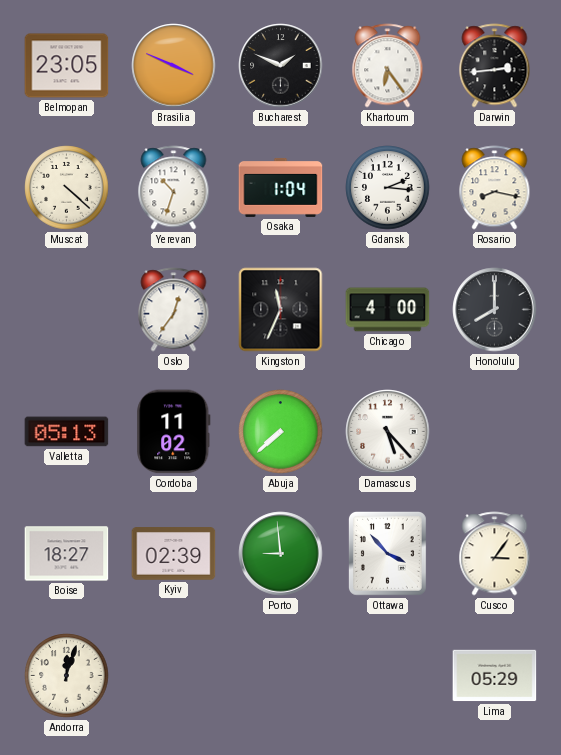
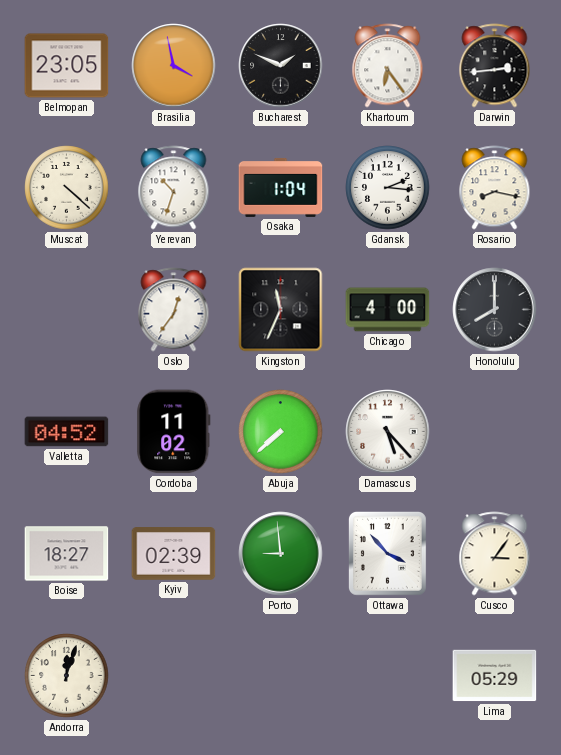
Brasilia: 3:49 -> 3:58
Valletta: 05:13 -> 04:52
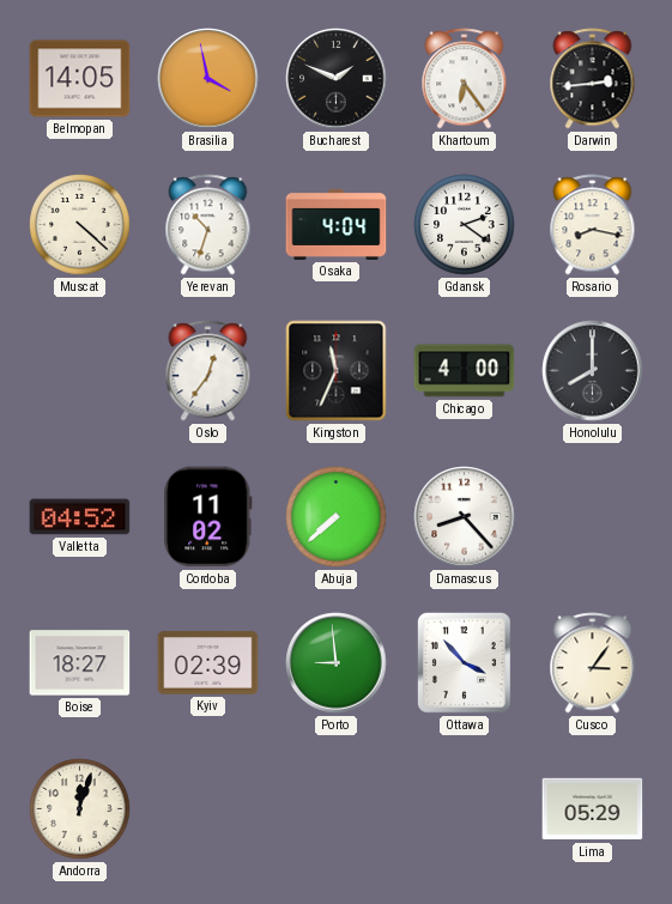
Belmopan: 23:05 -> 14:05
Osaka: 1:04 -> 4:04
Gdansk: 2:16 -> 2:21
Damascus: 5:23 -> 8:23
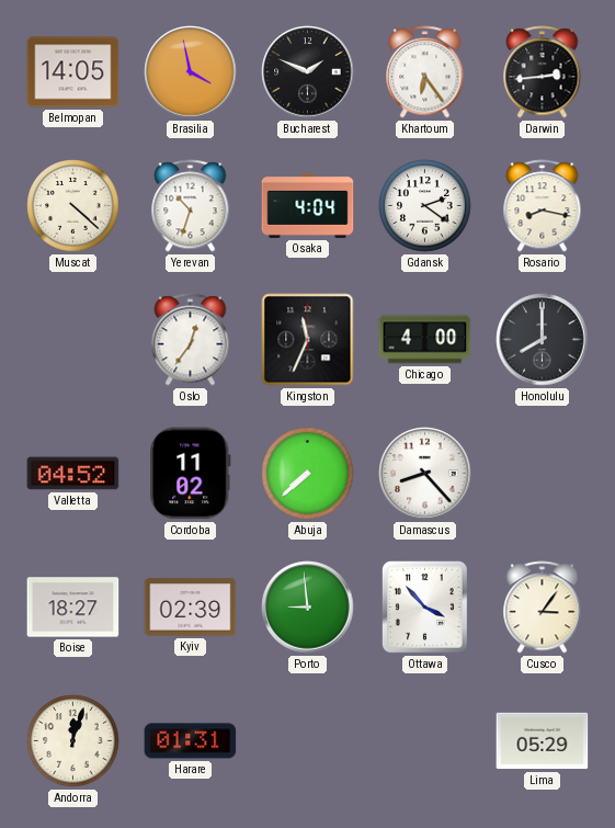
Harare: none -> 01:31
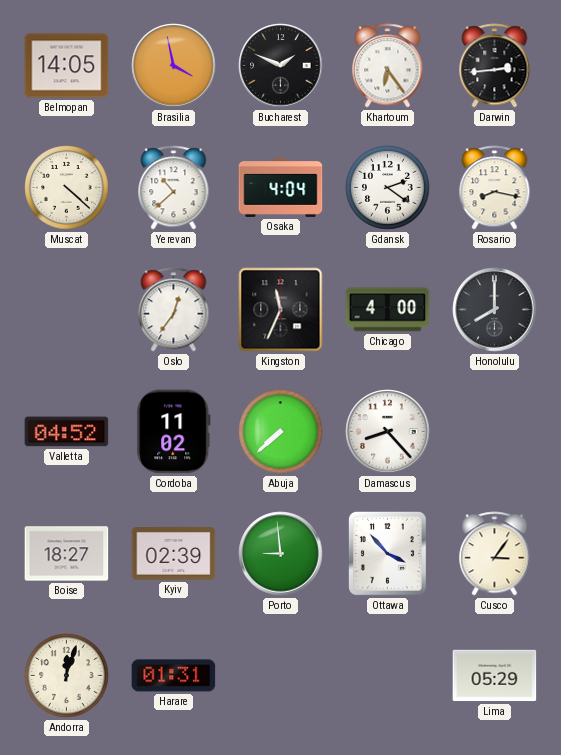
Yerevan: 10:33 -> 10:38
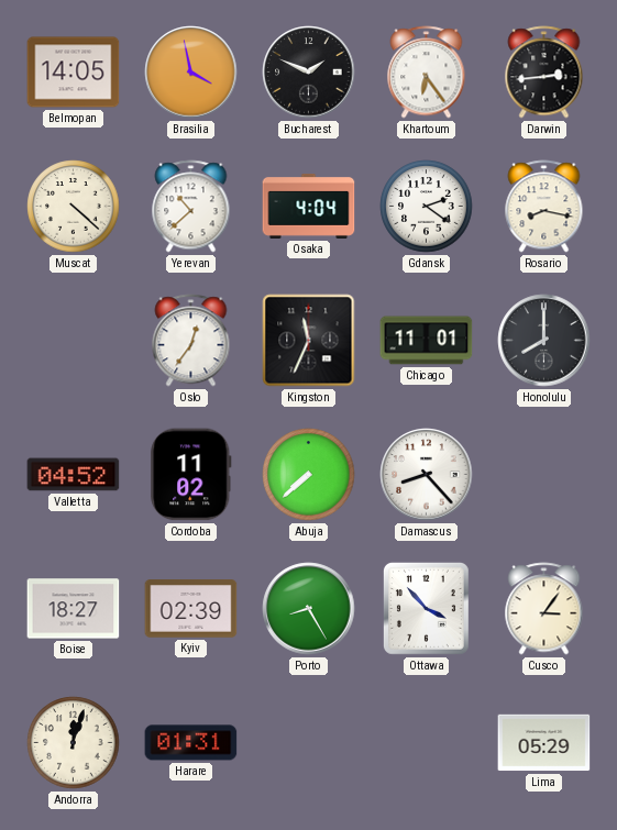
Chicago: 4:00 -> 11:01
Porto: 8:59 -> 8:25
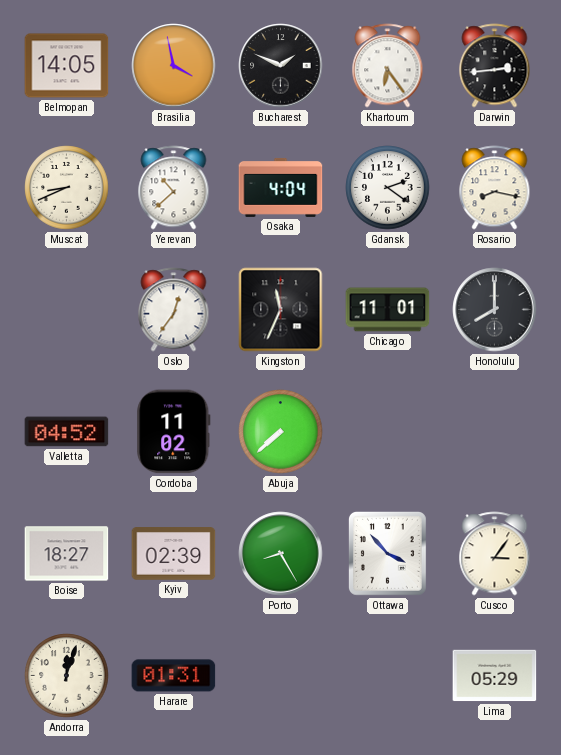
Muscat: 4:22 -> 8:41
Damascus: 8:23 -> none
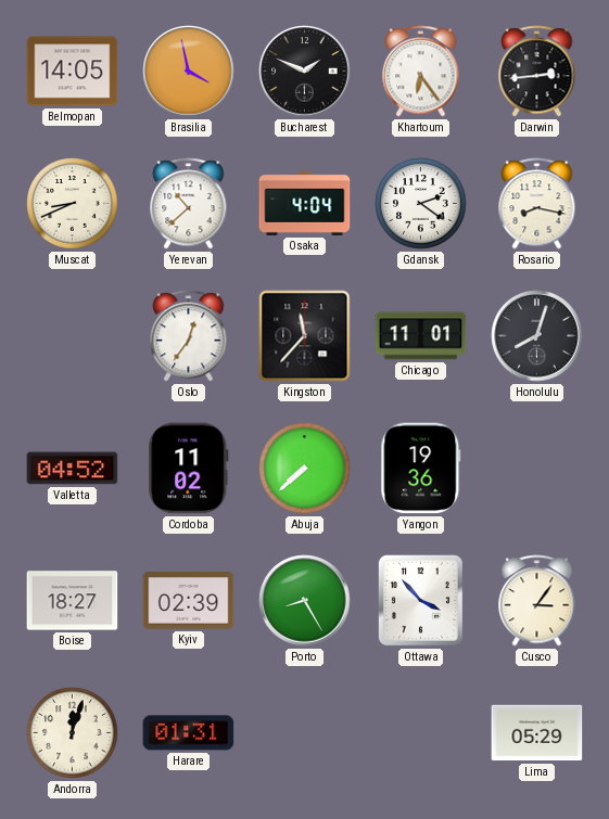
Kingston: 11:34 -> 11:37
Honolulu: 8:00 -> 8:03
Yangon: none -> 19:36
